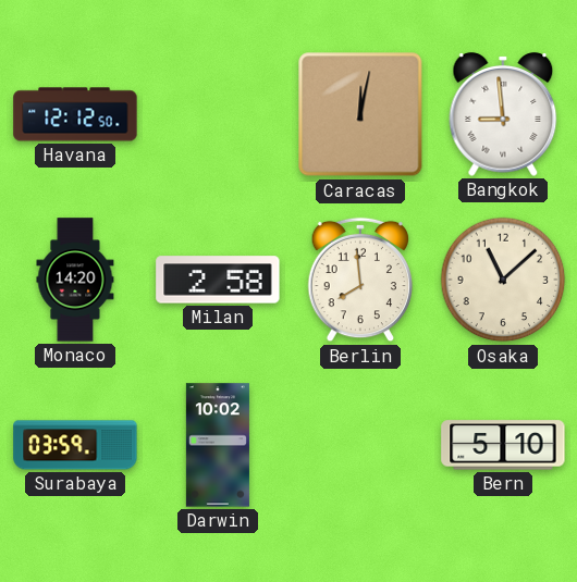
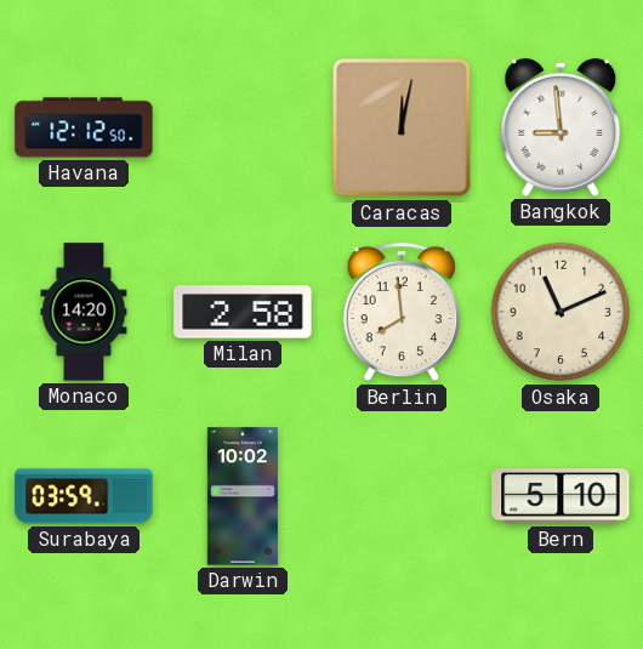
Osaka: 11:08 -> 11:11
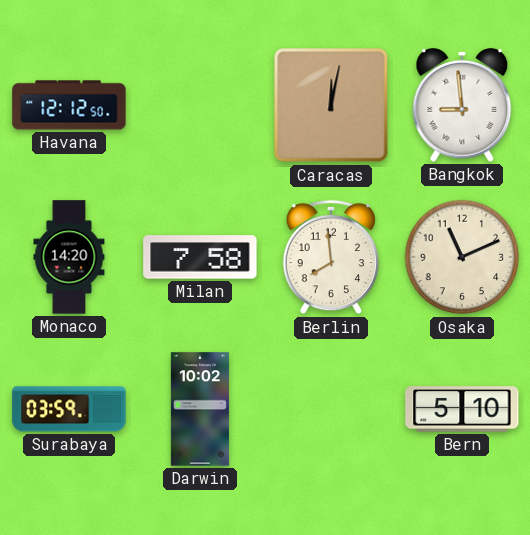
Milan: 2:58 -> 7:58
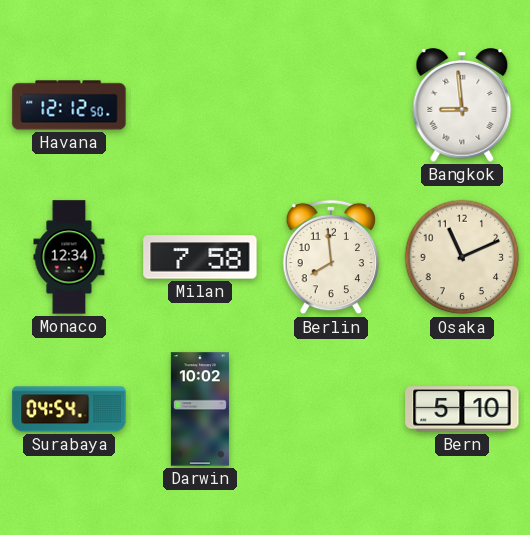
Caracas: 12:02 -> none
Monaco: 14:20 -> 12:34
Surabaya: 03:59 -> 04:54
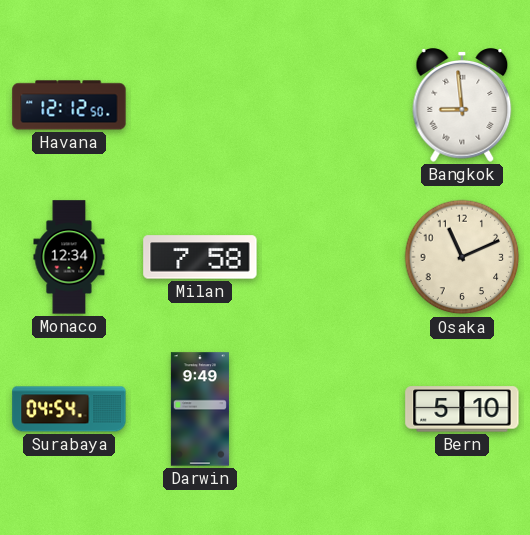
Berlin: 7:59 -> none
Darwin: 10:02 -> 9:49
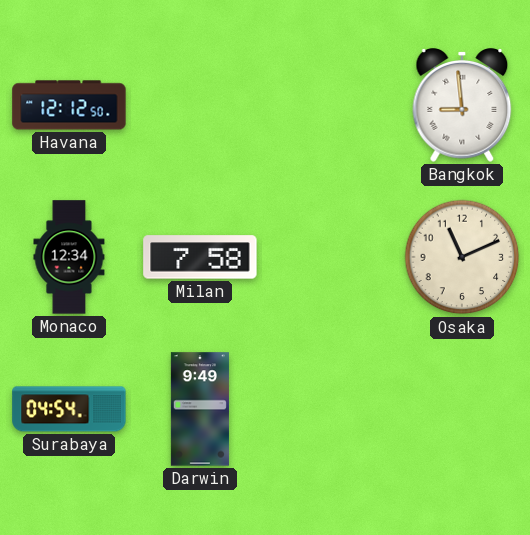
Bern: 5:10 -> none
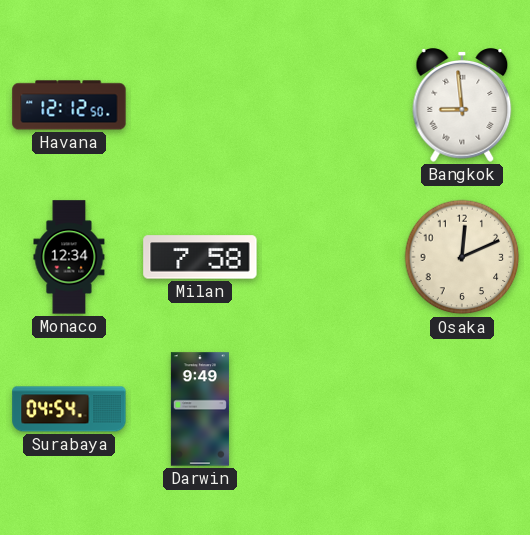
Osaka: 11:11 -> 12:11
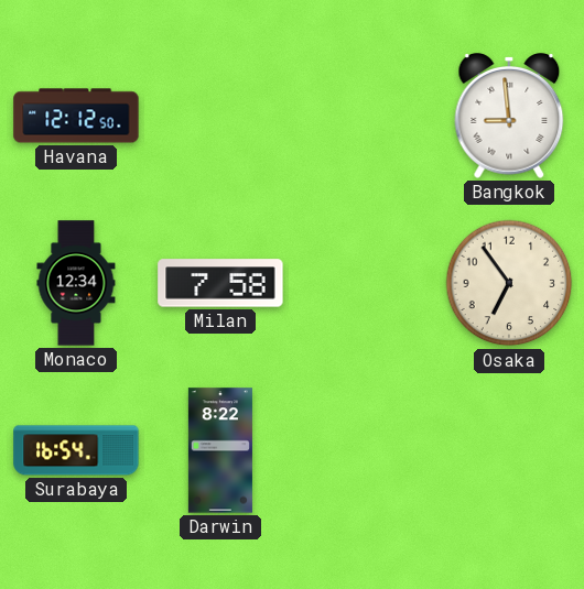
Osaka: 12:11 -> 6:54
Surabaya: 04:54 -> 16:54
Darwin: 9:49 -> 8:22
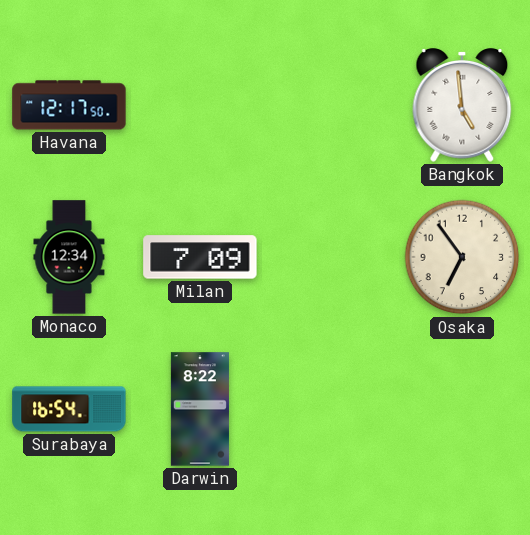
Havana: 12:12 -> 12:17
Bangkok: 8:59 -> 4:59
Milan: 7:58 -> 7:09
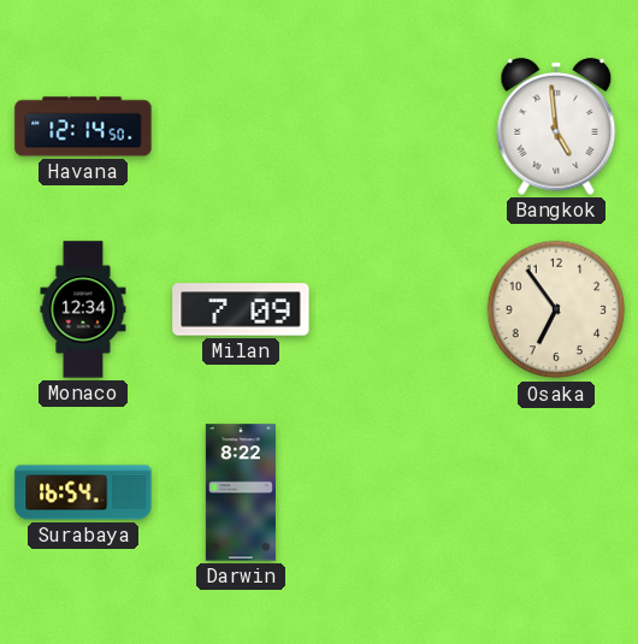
Havana: 12:17 -> 12:14
